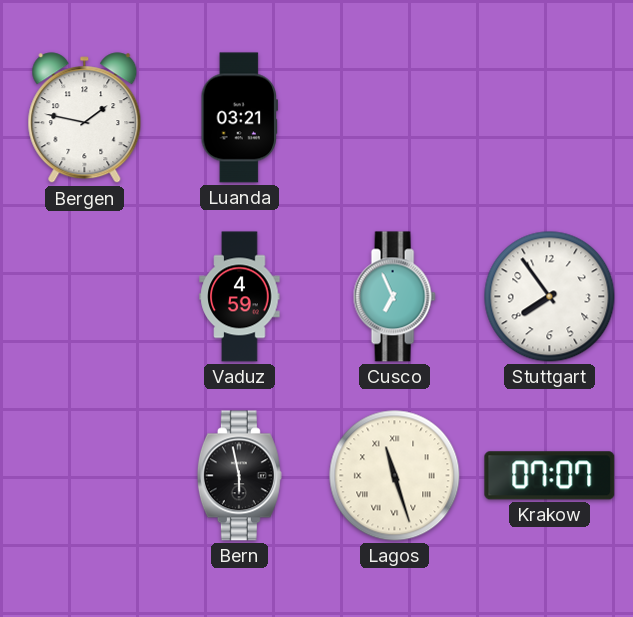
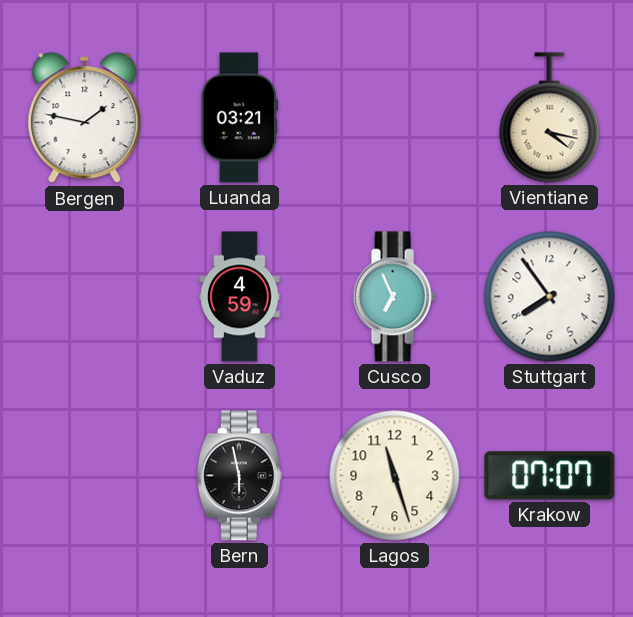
Vientiane: none -> 4:17
Lagos numerals: Roman -> Arabic
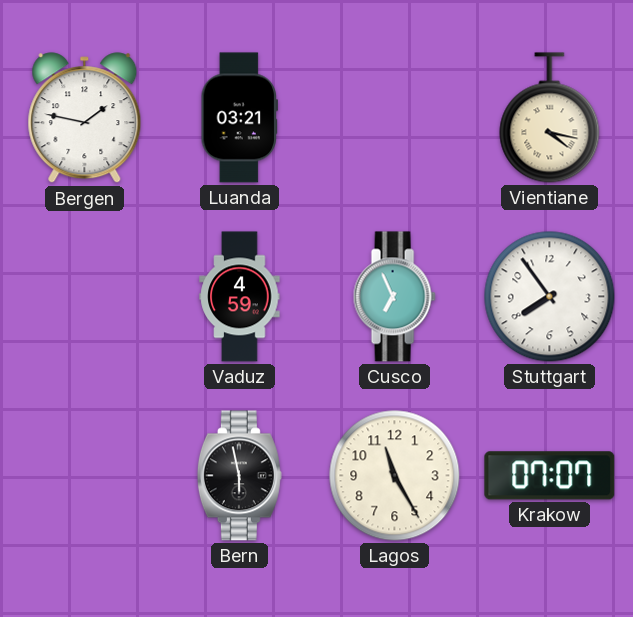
Lagos: 11:27 -> 11:25
